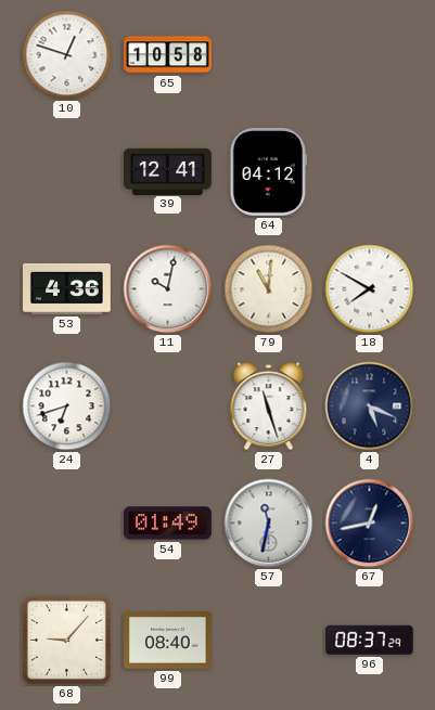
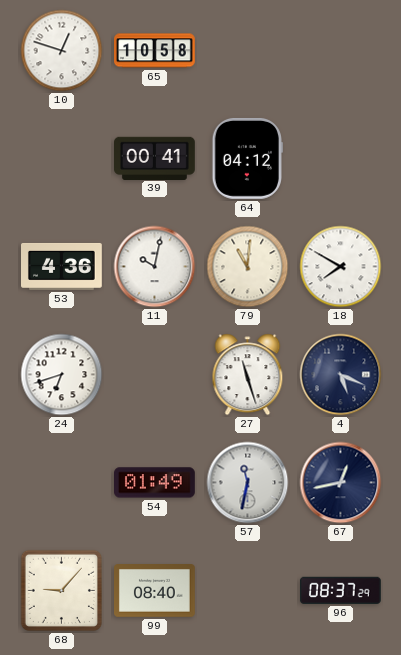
39: 12:41 -> 00:41
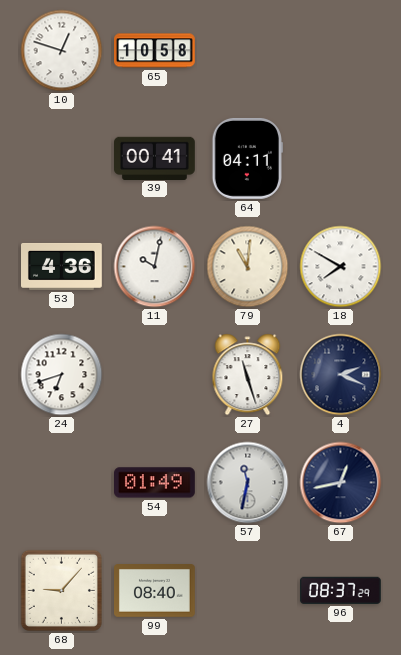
64: 04:12 -> 04:11
4: 5:19 -> 2:19
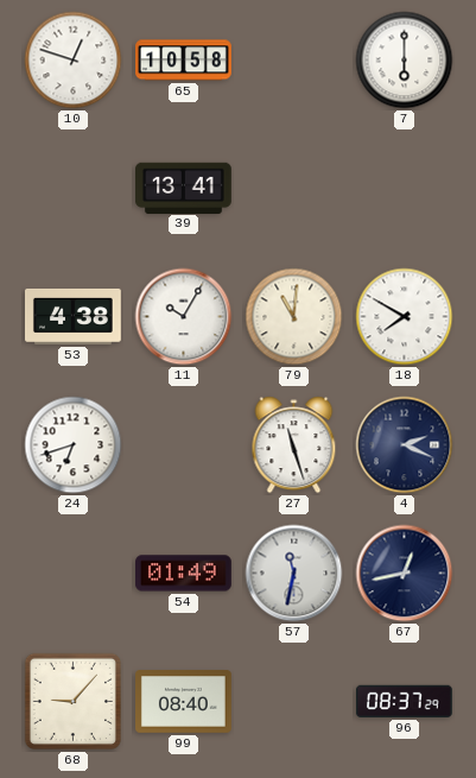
7: none -> 6:00
39: 00:41 -> 13:41
64: 04:11 -> none
53: 4:36 -> 4:38
11: 10:02 -> 10:05
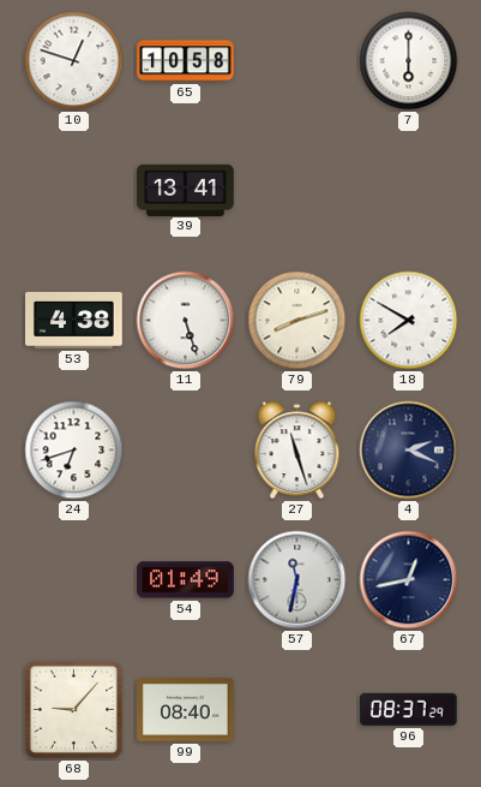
11: 10:05 -> 5:27
79: 11:01 -> 8:12
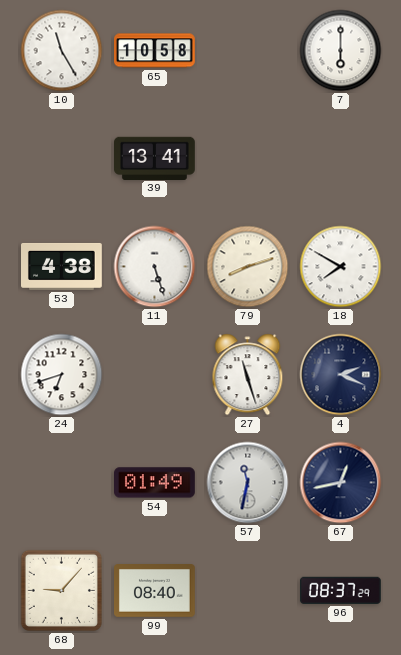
10: 12:48 -> 11:25
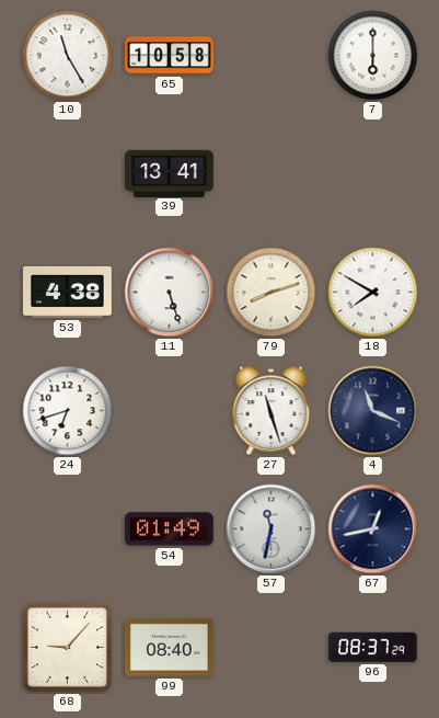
4: 2:19 -> 11:19
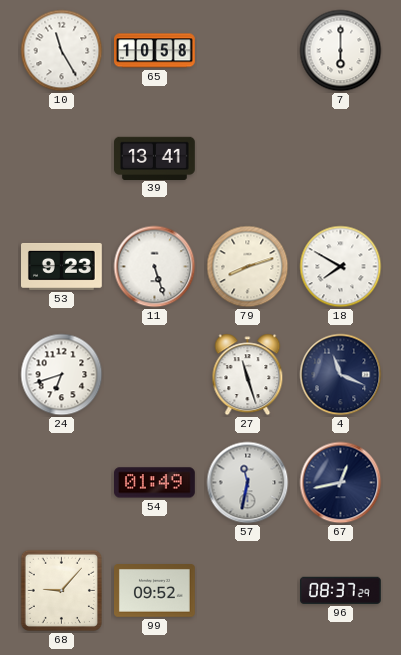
53: 4:38 -> 9:23
99: 08:40 -> 09:52
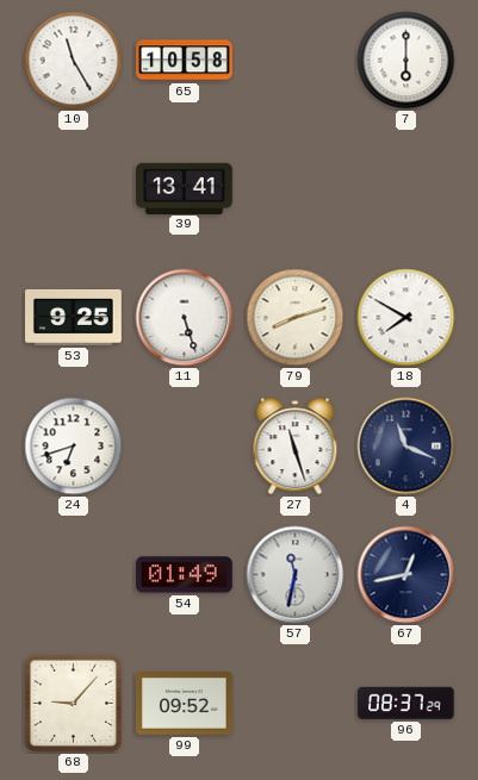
53: 9:23 -> 9:25
